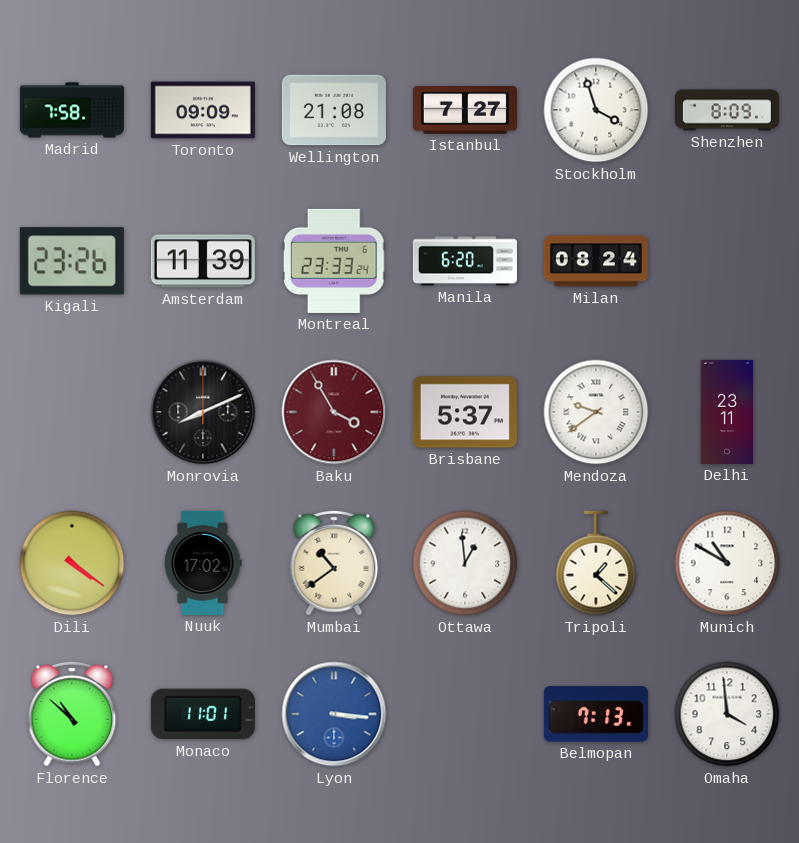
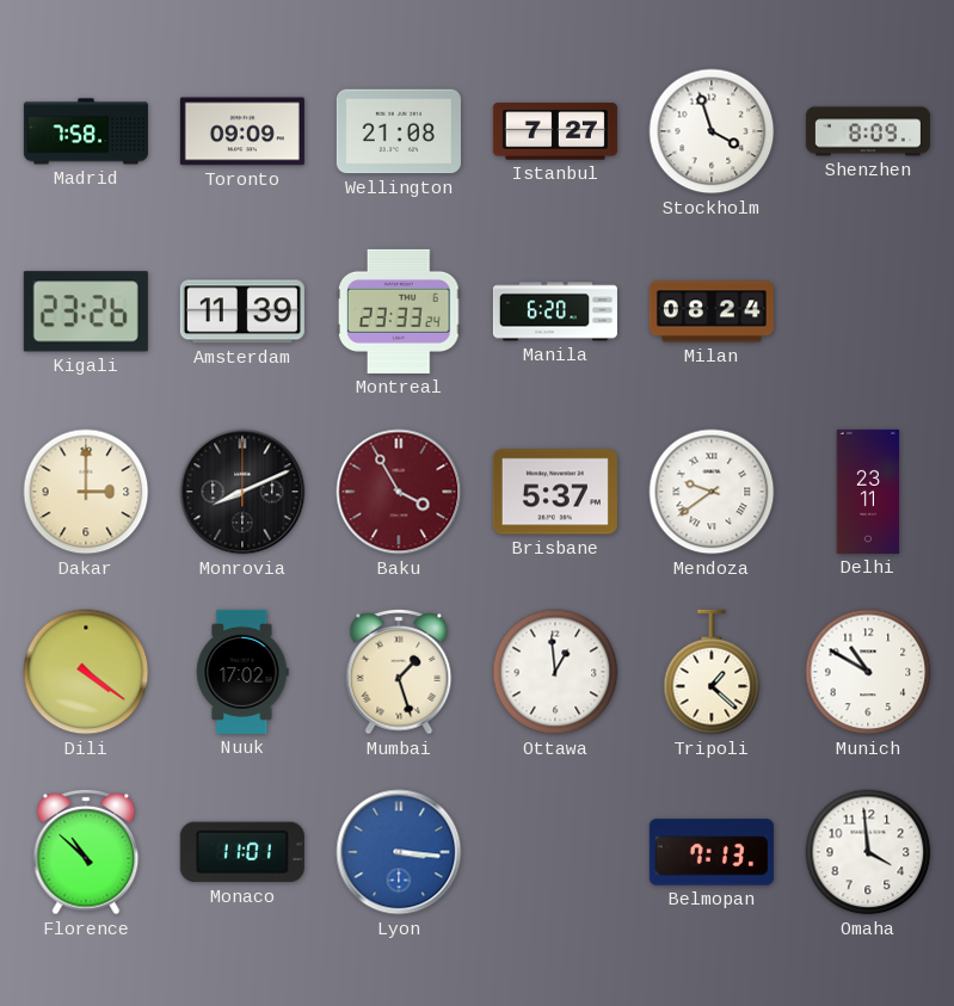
Dakar: none -> 3:00
Mumbai: 10:39 -> 1:27
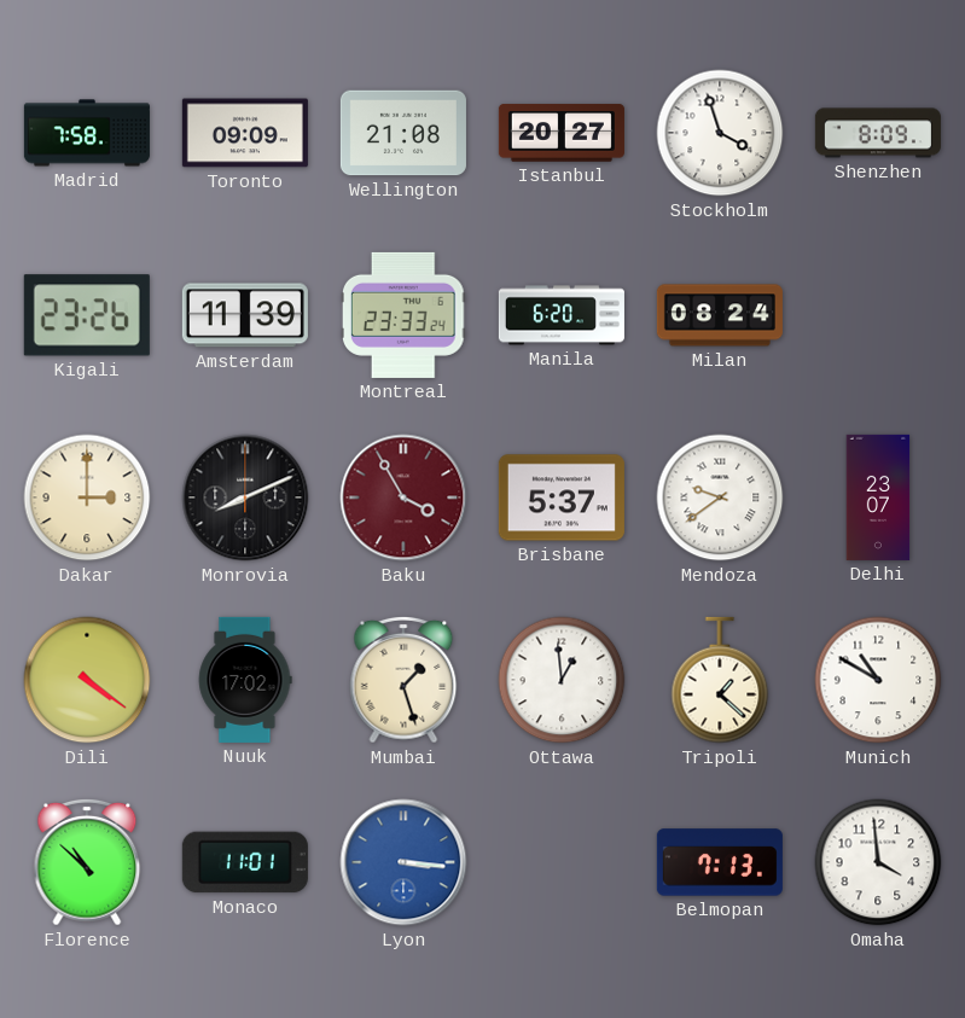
Istanbul: 7:27 -> 20:27
Delhi: 23:11 -> 23:07
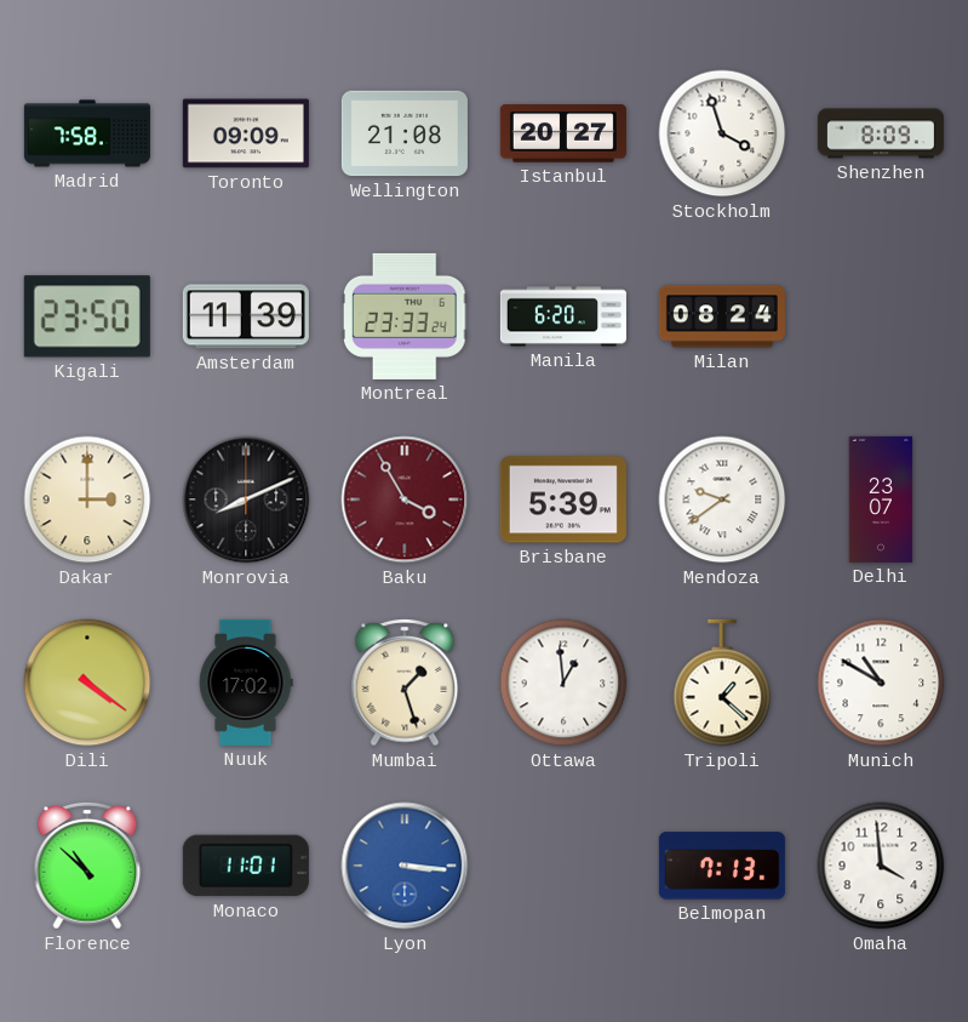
Kigali: 23:26 -> 23:50
Brisbane: 5:37 -> 5:39
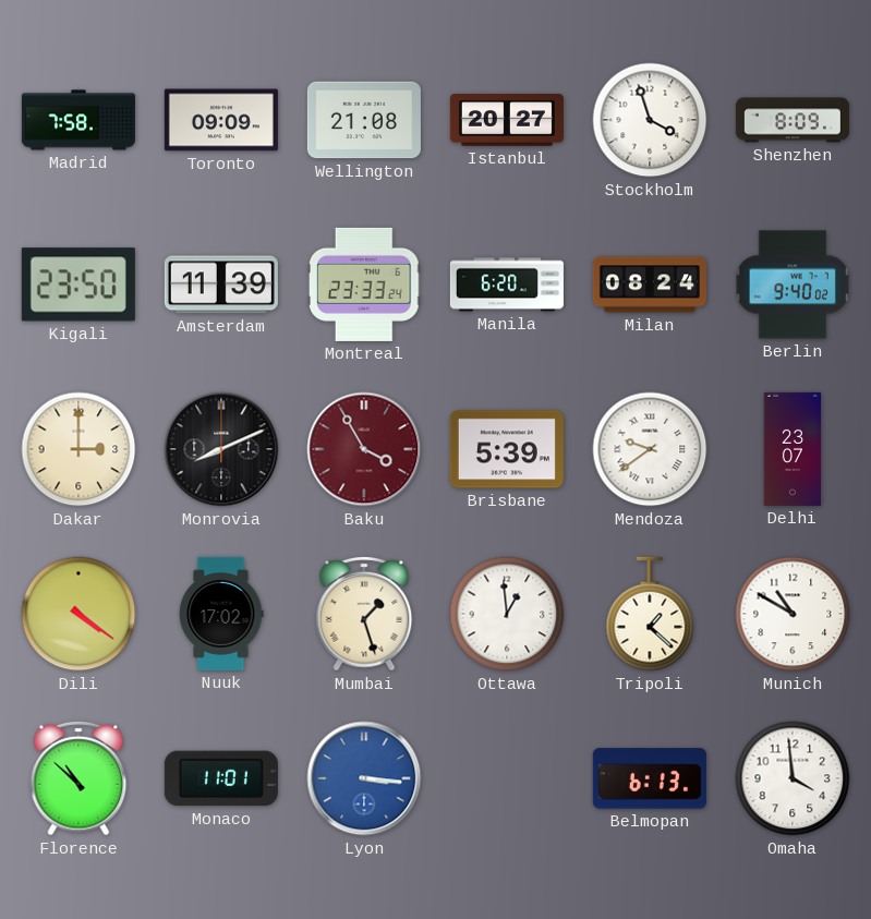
Berlin: none -> 9:40
Belmopan: 7:13 -> 6:13
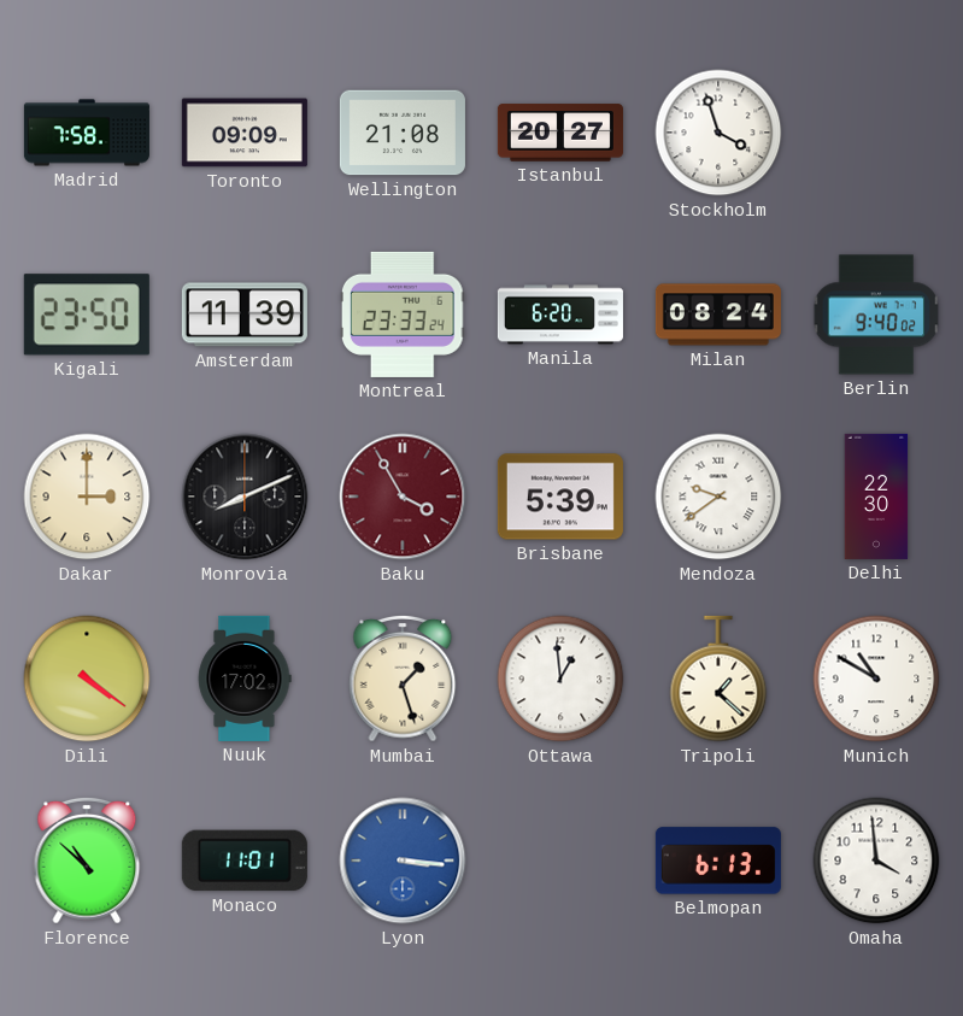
Shenzhen: 8:09 -> none
Delhi: 23:07 -> 22:30
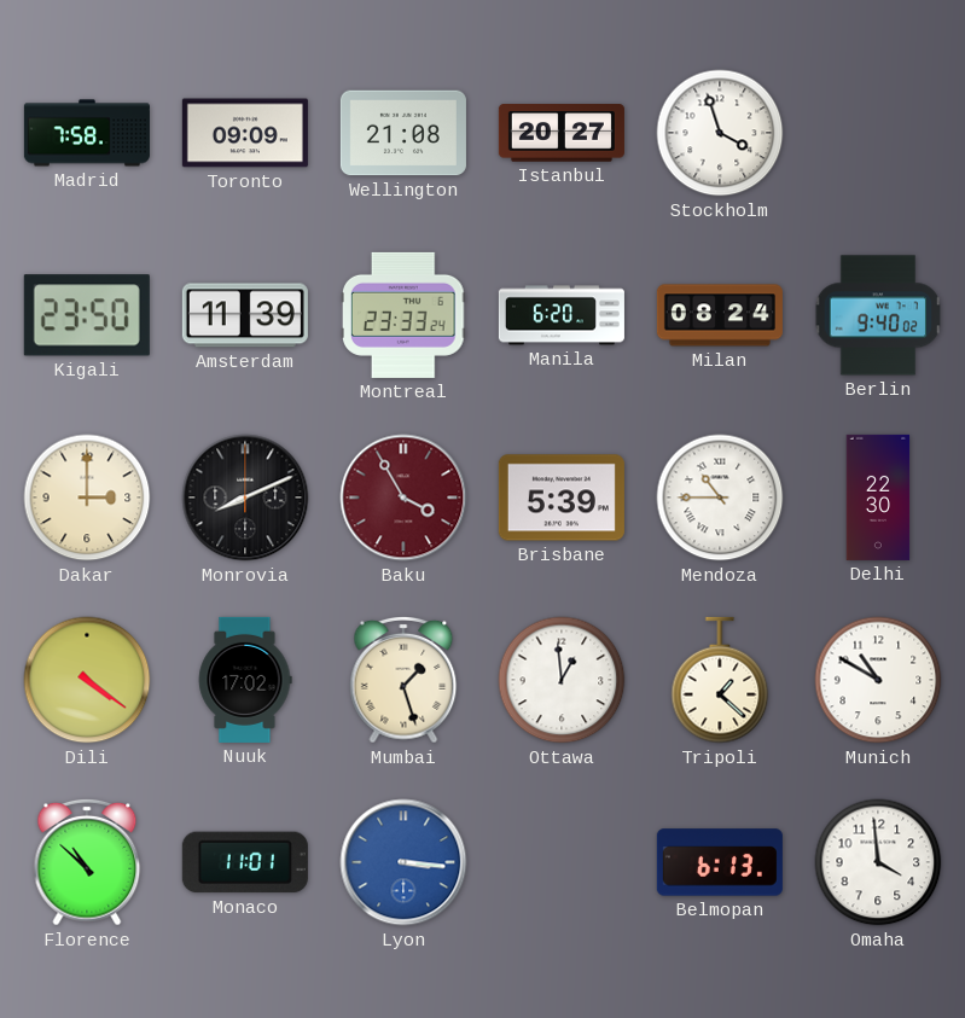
Mendoza: 9:39 -> 10:45
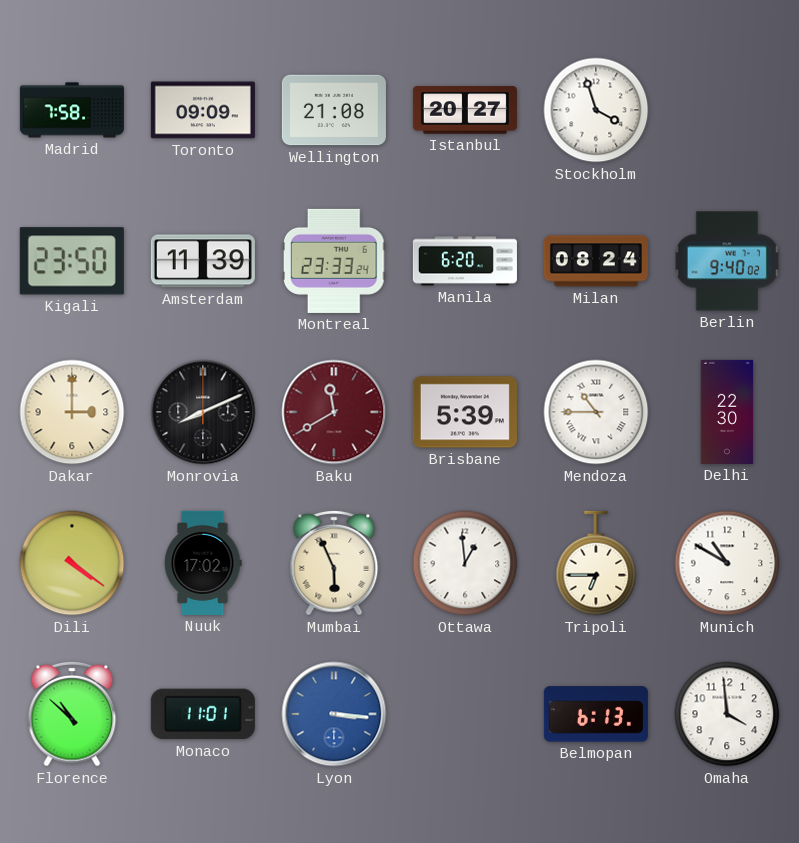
Baku: 3:55 -> 11:40
Mumbai: 1:27 -> 5:56
Tripoli: 1:22 -> 6:45
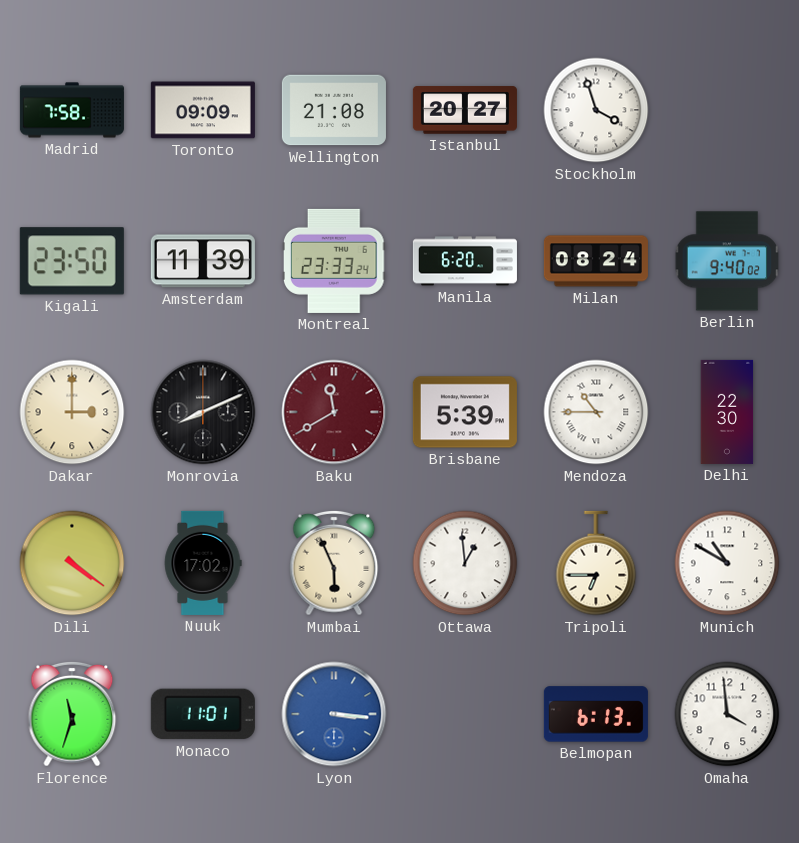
Florence: 10:52 -> 11:33
